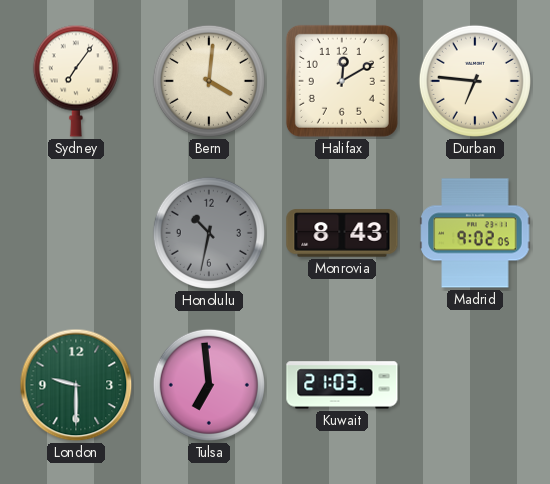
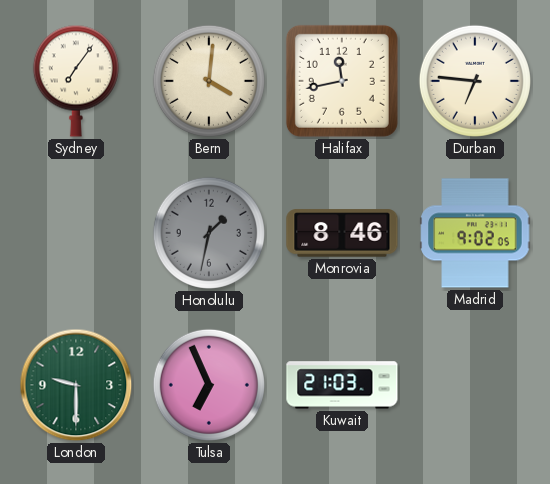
Halifax: 12:10 -> 11:43
Honolulu: 10:32 -> 1:32
Monrovia: 8:43 -> 8:46
Tulsa: 6:59 -> 6:56
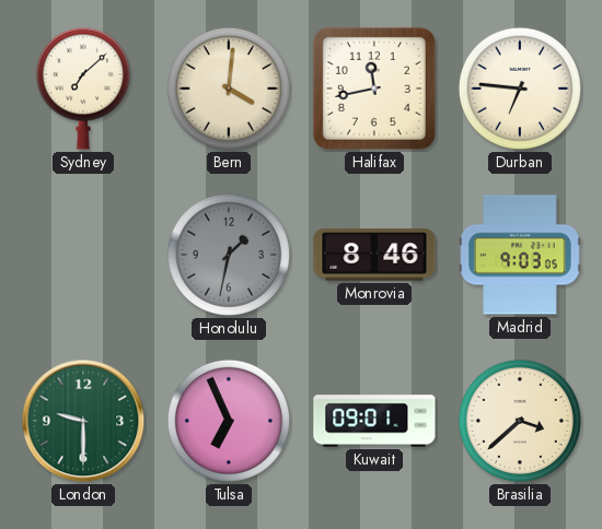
Sydney: 7:06 -> 7:08
Madrid: 9:02 -> 9:03
Kuwait: 21:03 -> 09:01
Brasilia: none -> 3:38
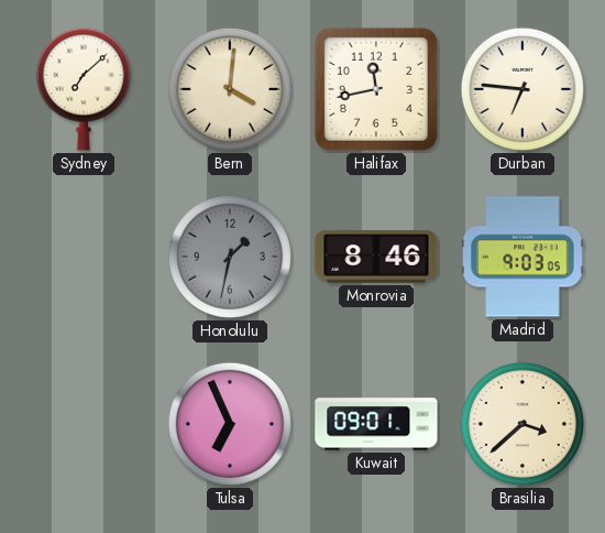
London: 9:30 -> none
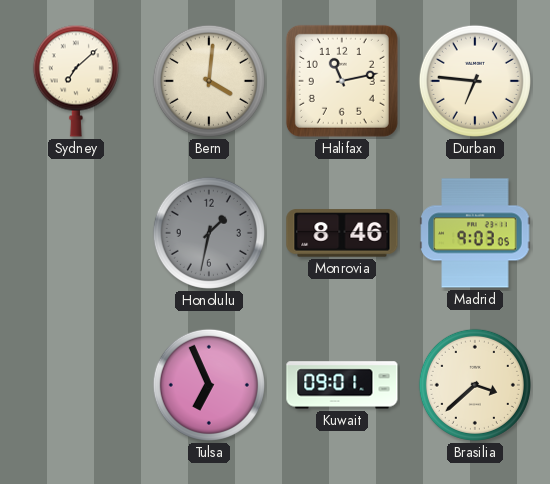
Halifax: 11:43 -> 11:13
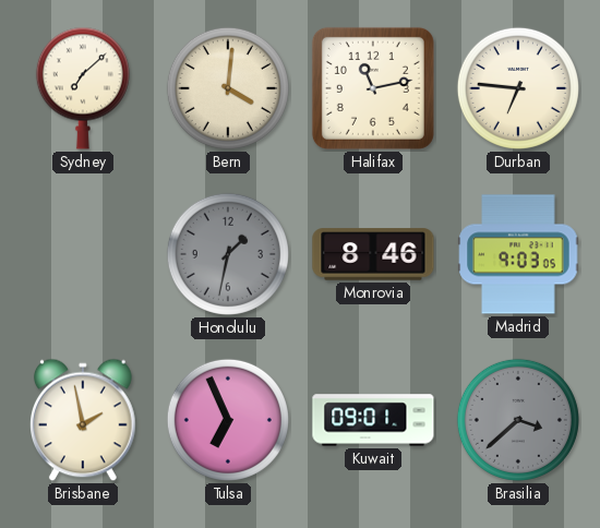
Brisbane: none -> 1:58
Brasilia dial: cream -> grey
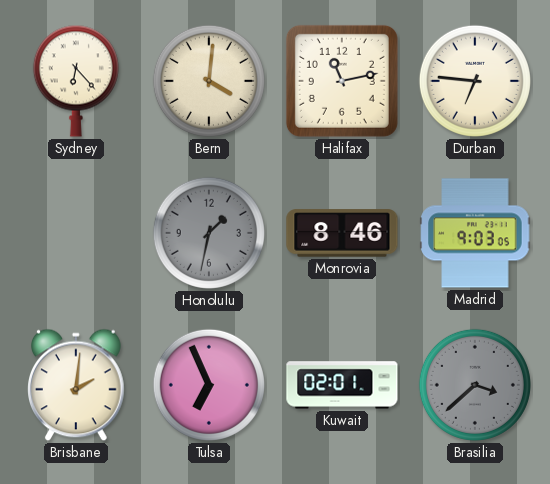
Sydney: 7:08 -> 6:23
Brisbane: 1:58 -> 2:01
Kuwait: 09:01 -> 02:01
